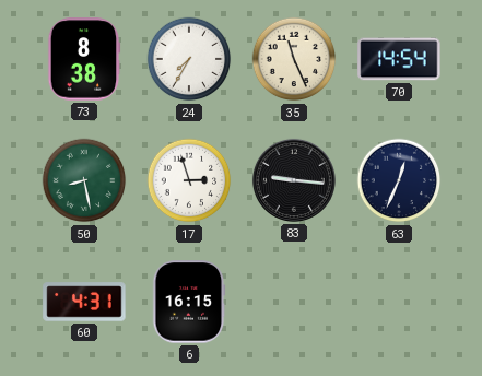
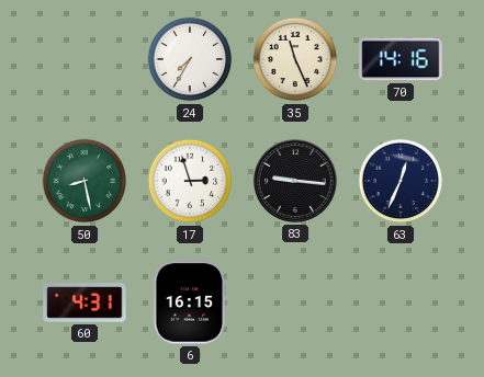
73: 8:38 -> none
70: 14:54 -> 14:16
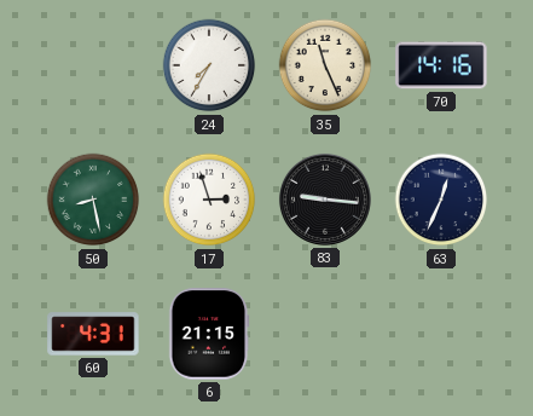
6: 16:15 -> 21:15
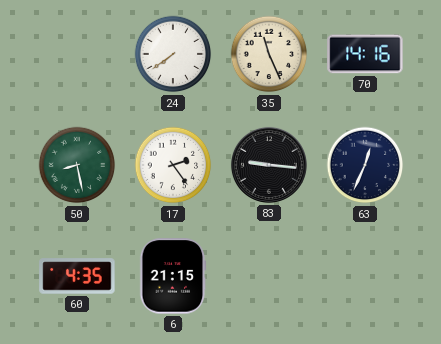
24: 7:35 -> 7:39
17: 2:57 -> 2:24
60: 4:31 -> 4:35
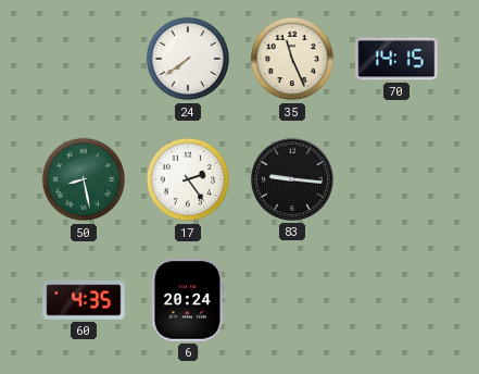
70: 14:16 -> 14:15
63: 12:34 -> none
6: 21:15 -> 20:24
